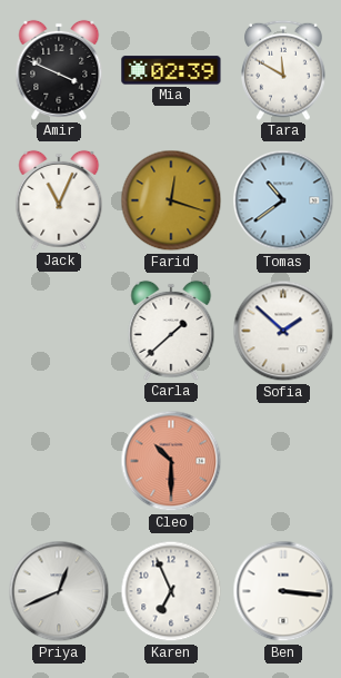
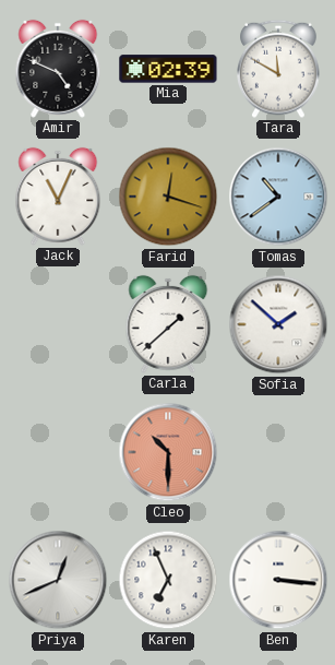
Amir: 3:49 -> 4:49
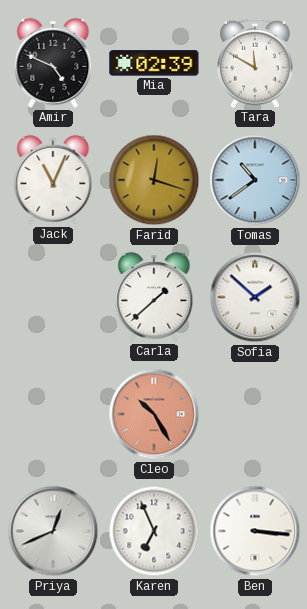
Cleo: 10:30 -> 10:25
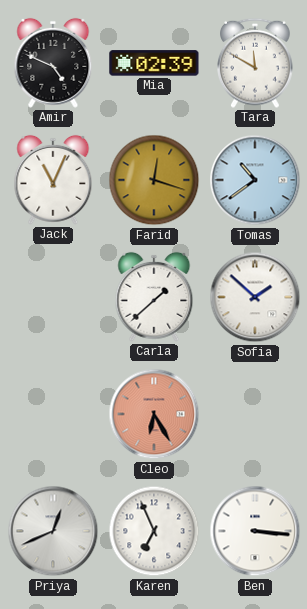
Cleo: 10:25 -> 6:25
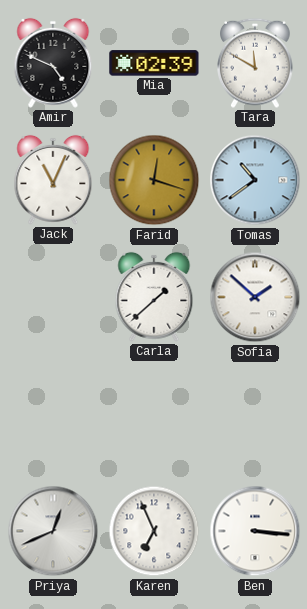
Cleo: 6:25 -> none
